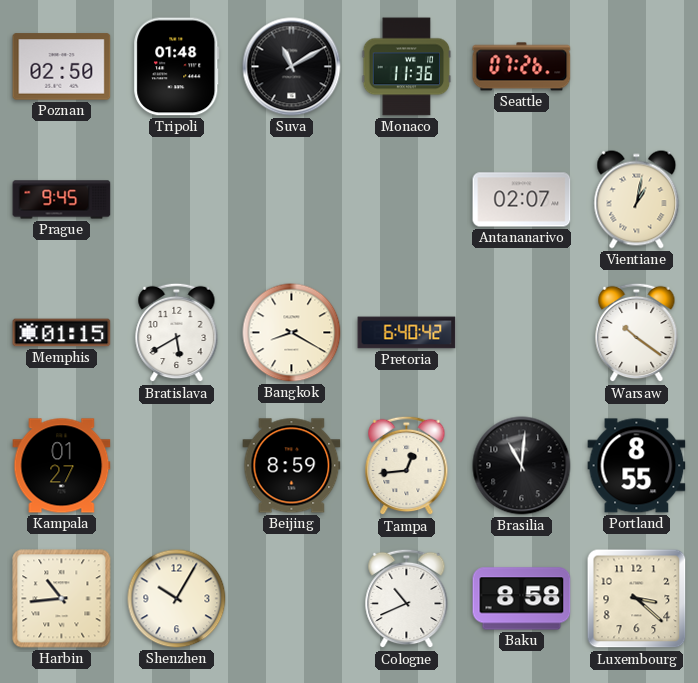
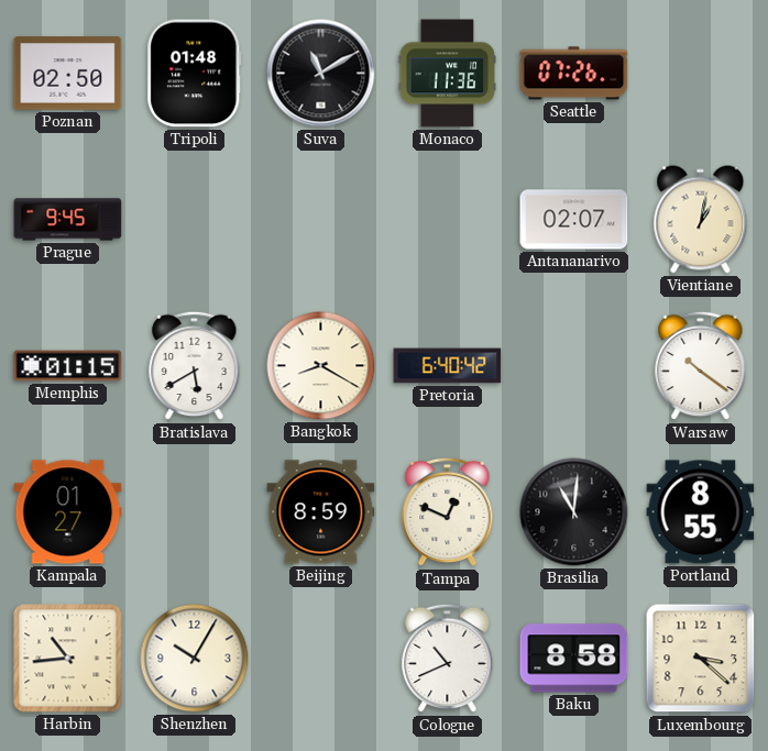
Tampa: 12:44 -> 12:49
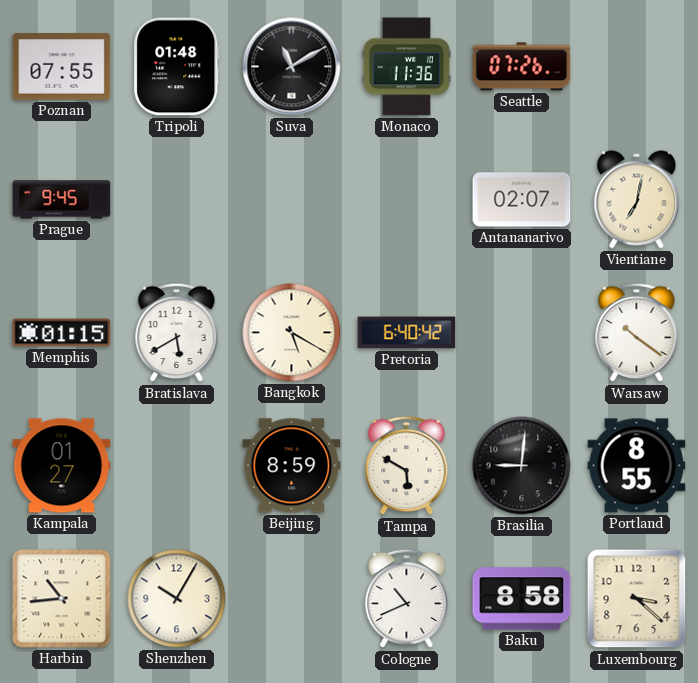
Poznan: 02:50 -> 07:55
Vientiane: 1:02 -> 7:02
Bangkok: 8:20 -> 5:20
Tampa: 12:49 -> 5:50
Brasilia: 11:01 -> 9:01
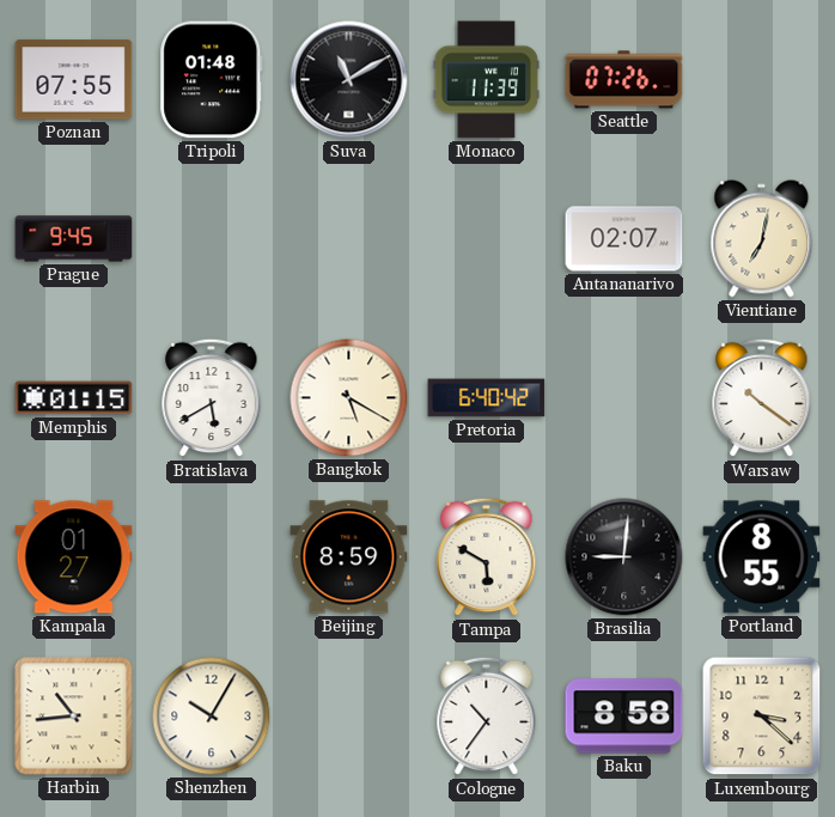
Monaco: 11:36 -> 11:39
Cologne: 10:41 -> 10:36
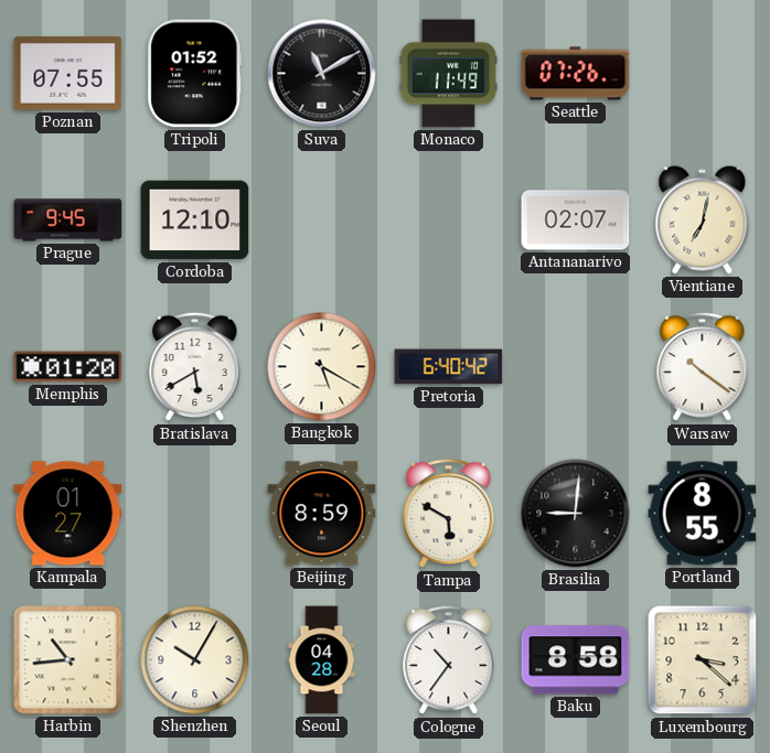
Tripoli: 01:48 -> 01:52
Monaco: 11:39 -> 11:49
Cordoba: none -> 12:10
Memphis: 01:15 -> 01:20
Seoul: none -> 04:28
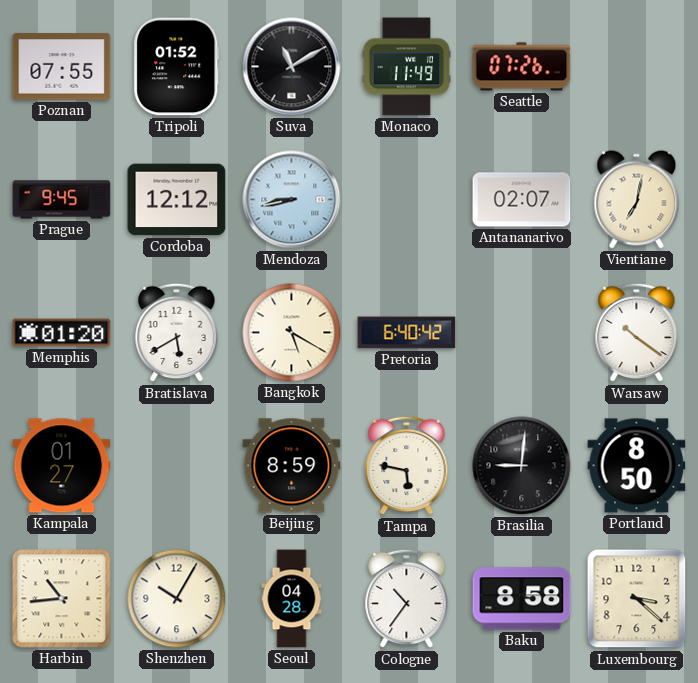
Cordoba: 12:10 -> 12:12
Mendoza: none -> 8:43
Tampa: 5:50 -> 5:47
Portland: 8:55 -> 8:50
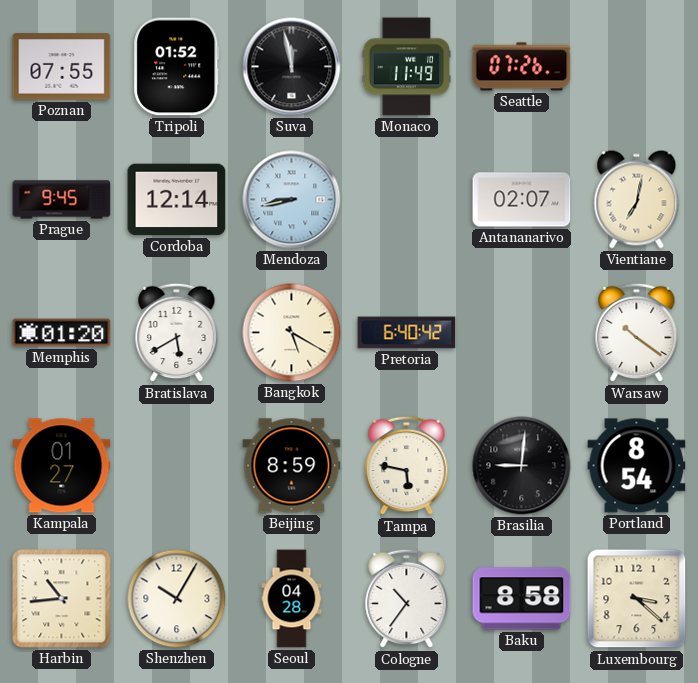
Suva: 11:10 -> 11:58
Cordoba: 12:12 -> 12:14
Portland: 8:50 -> 8:54
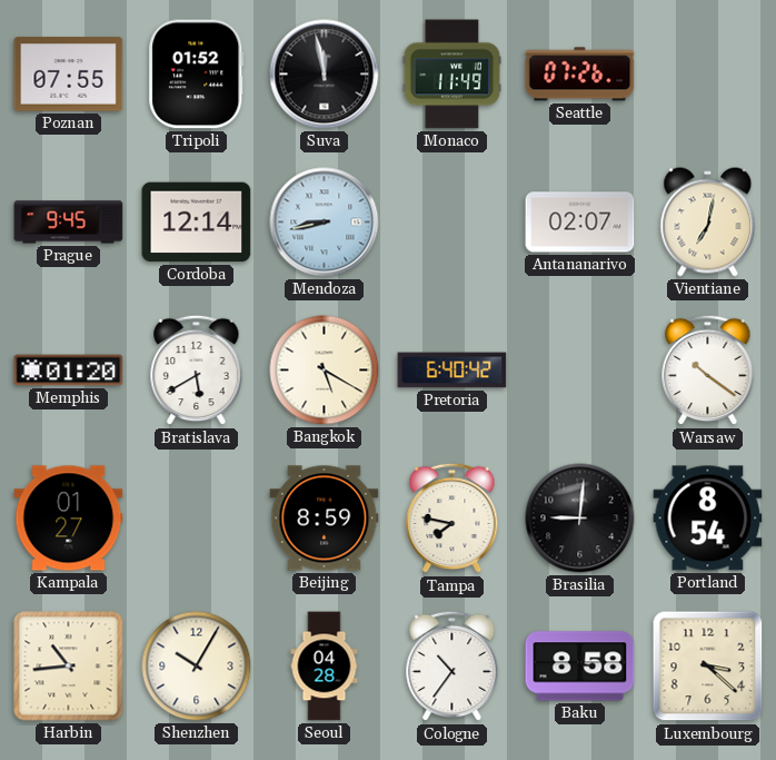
Tampa: 5:47 -> 7:47
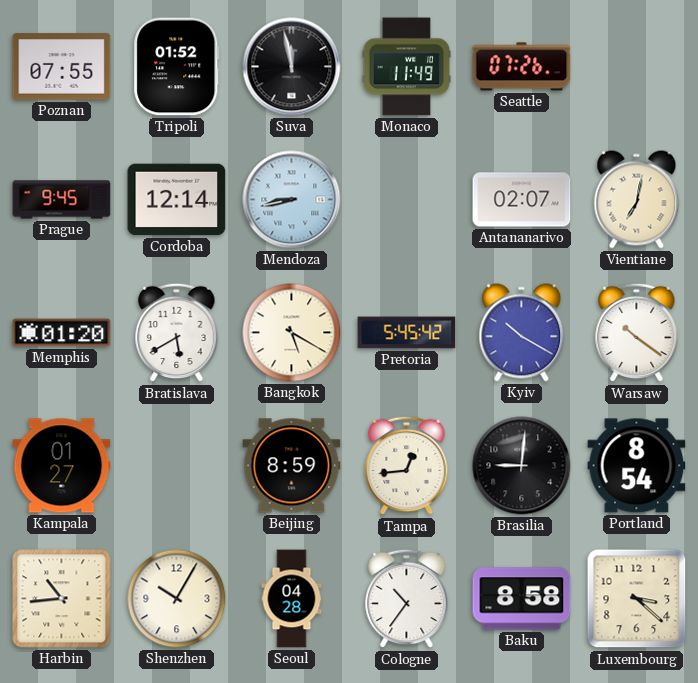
Pretoria: 6:40 -> 5:45
Kyiv: none -> 10:20
Tampa: 7:47 -> 12:44
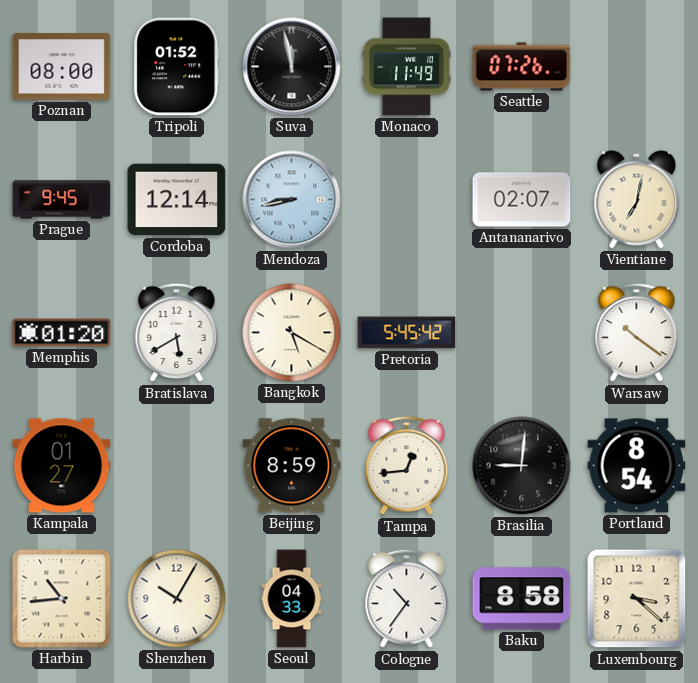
Poznan: 07:55 -> 08:00
Kyiv: 10:20 -> none
Seoul: 04:28 -> 04:33
